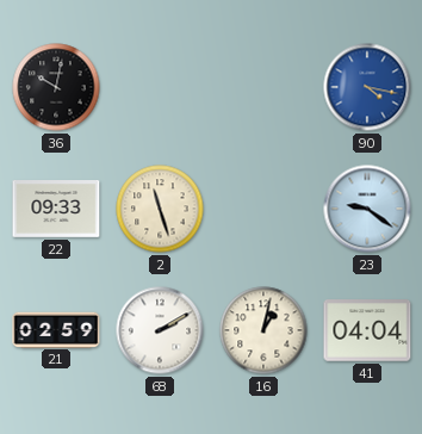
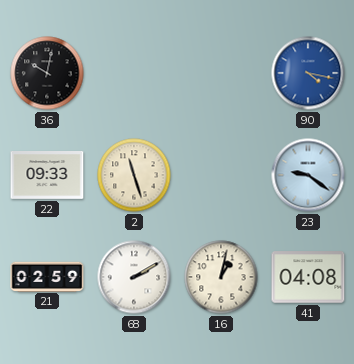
41: 04:04 -> 04:08
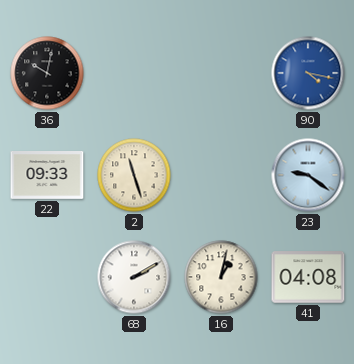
21: 02:59 -> none
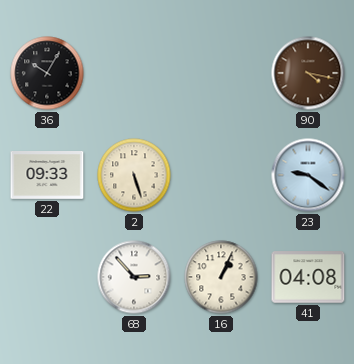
36: 10:02 -> 10:05
90 dial: blue -> brown
2: 11:27 -> 5:27
68: 2:10 -> 2:53
16: 1:02 -> 1:04
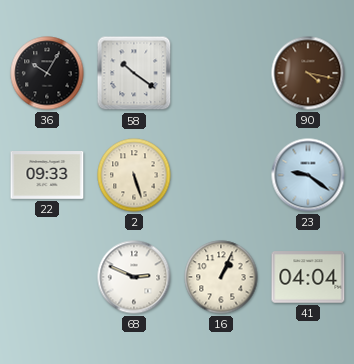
58: none -> 10:21
68: 2:53 -> 2:49
41: 04:08 -> 04:04
